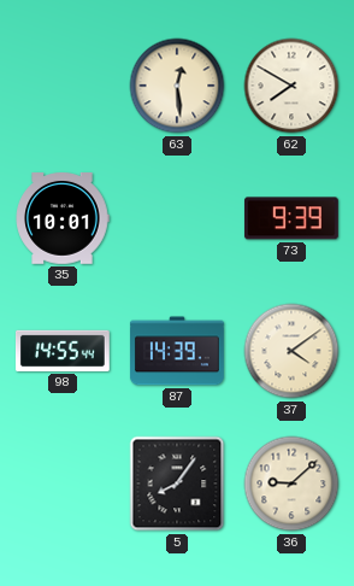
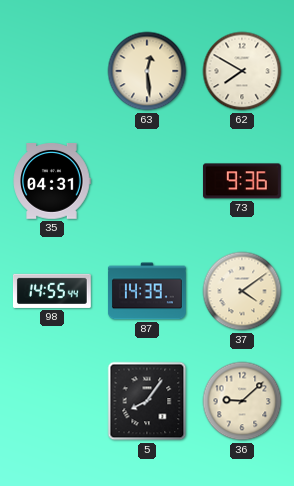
35: 10:01 -> 04:31
73: 9:39 -> 9:36
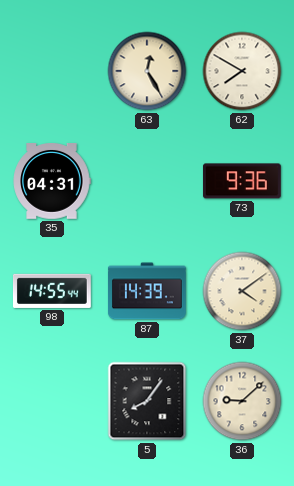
63: 12:29 -> 12:25
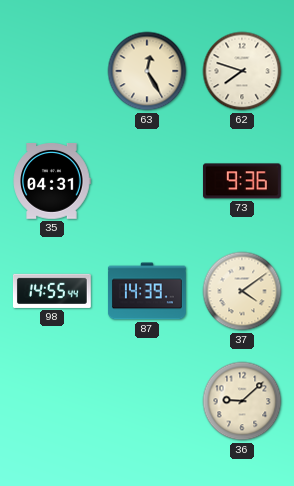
62: 7:50 -> 7:48
5: 8:06 -> none
